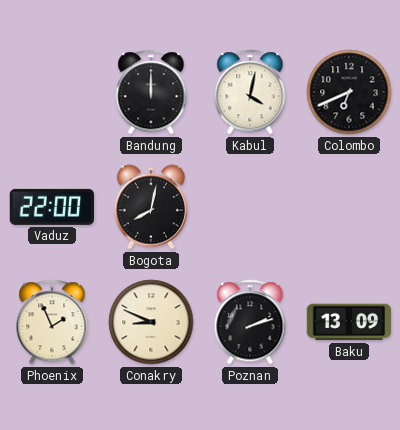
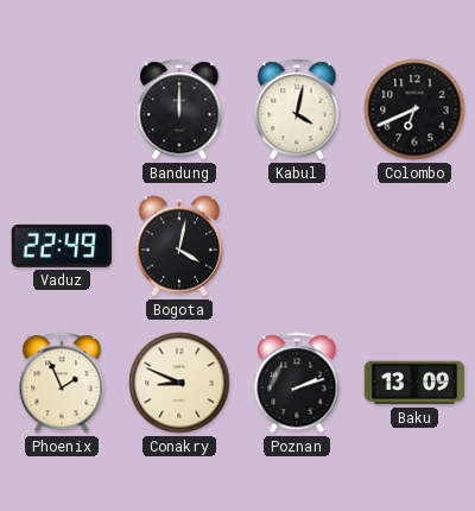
Vaduz: 22:00 -> 22:49
Bogota: 8:02 -> 4:02
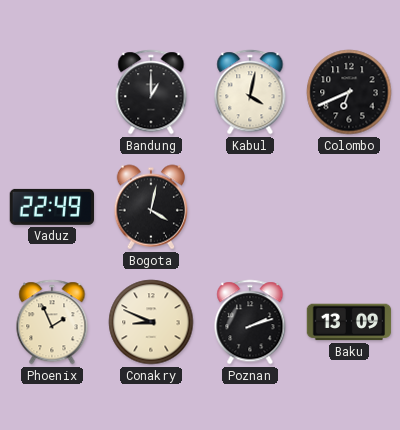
Bandung: 12:00 -> 1:00
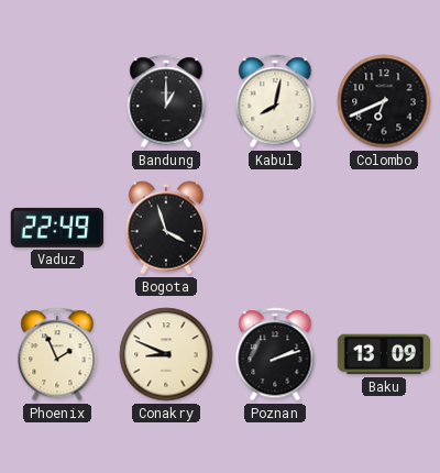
Kabul: 4:02 -> 8:02
Bogota: 4:02 -> 3:57
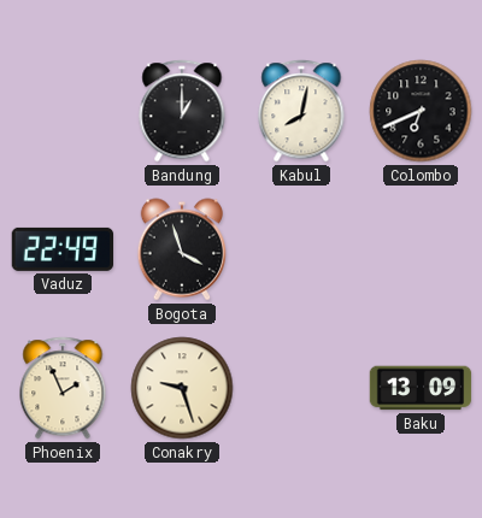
Conakry: 8:49 -> 9:27
Poznan: 2:12 -> none
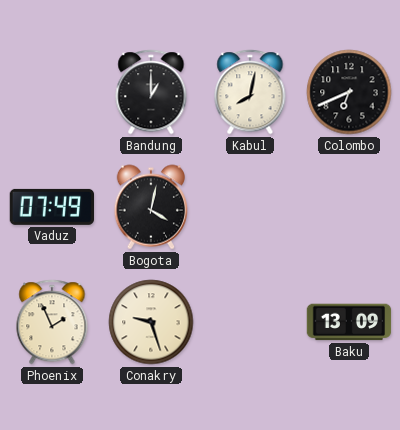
Vaduz: 22:49 -> 07:49
Bogota: 3:57 -> 4:02
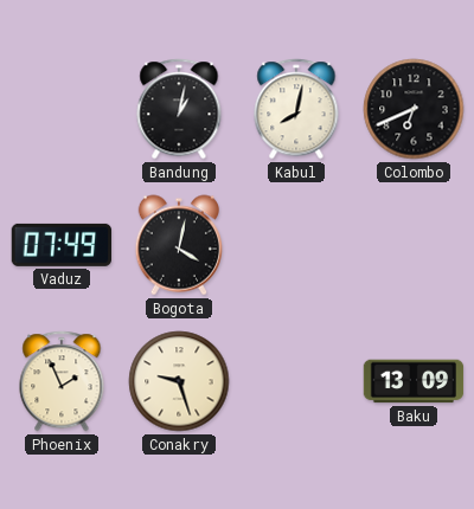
Bandung: 1:00 -> 1:02
